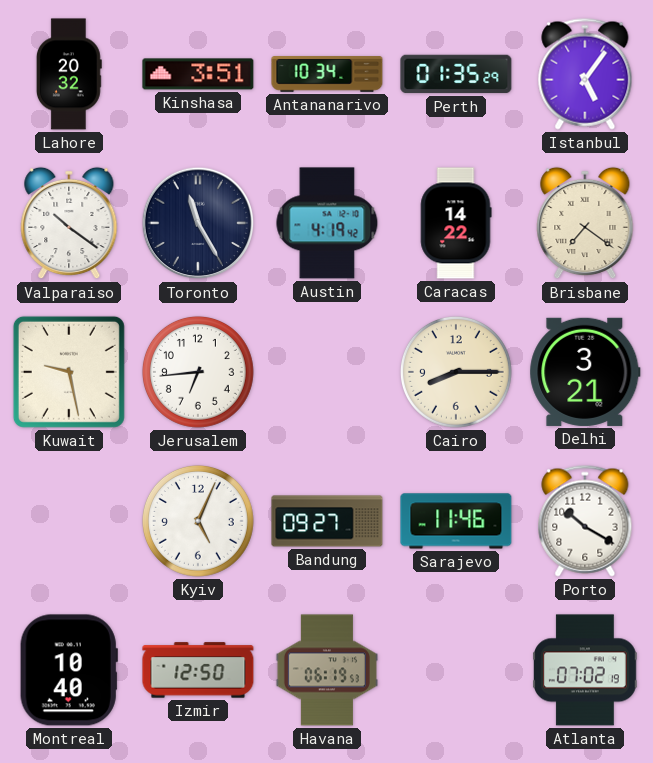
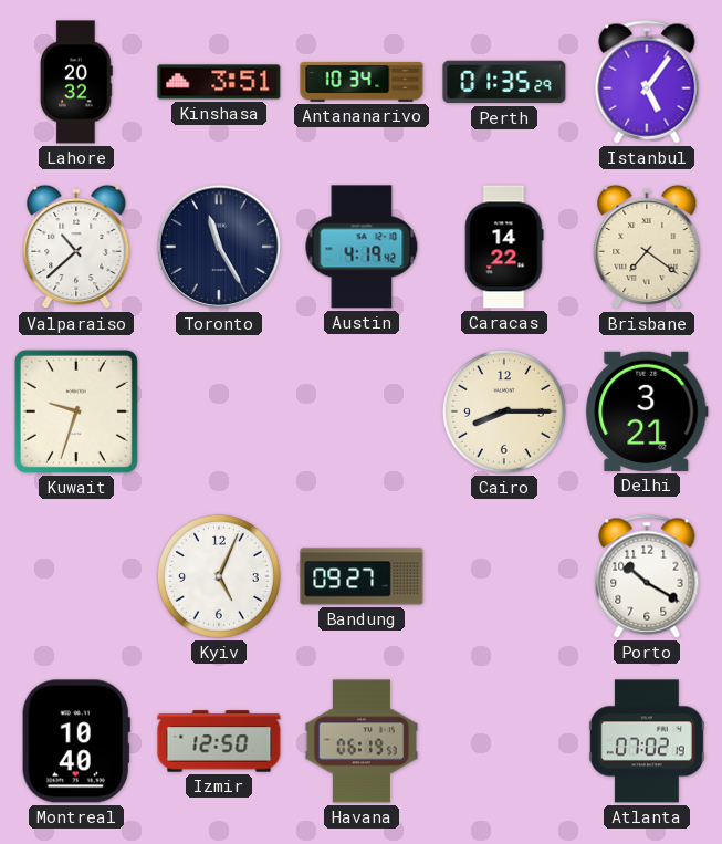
Valparaiso: 10:21 -> 10:38
Kuwait: 9:28 -> 9:33
Jerusalem: 6:44 -> none
Sarajevo: 11:46 -> none
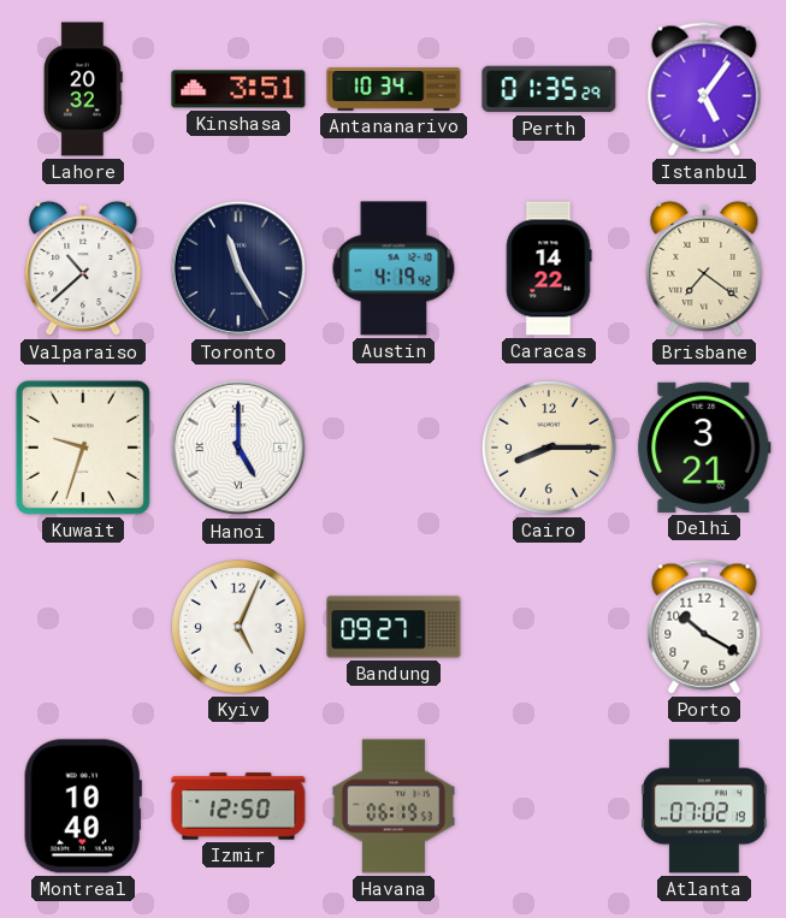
Hanoi: none -> 5:00
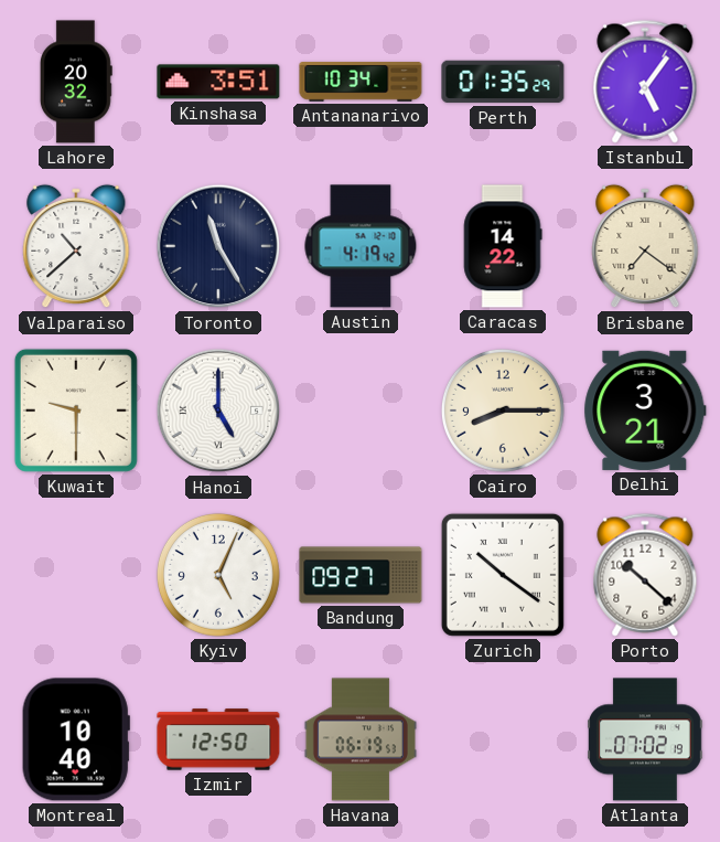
Kuwait: 9:33 -> 9:30
Zurich: none -> 10:21
Porto: 10:20 -> 10:22
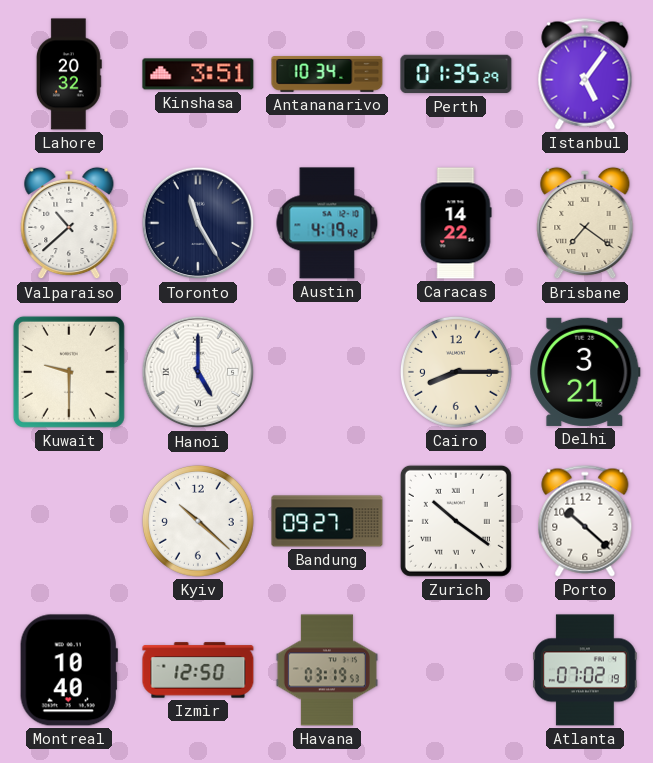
Kyiv: 5:04 -> 10:22
Havana: 06:19 -> 03:19
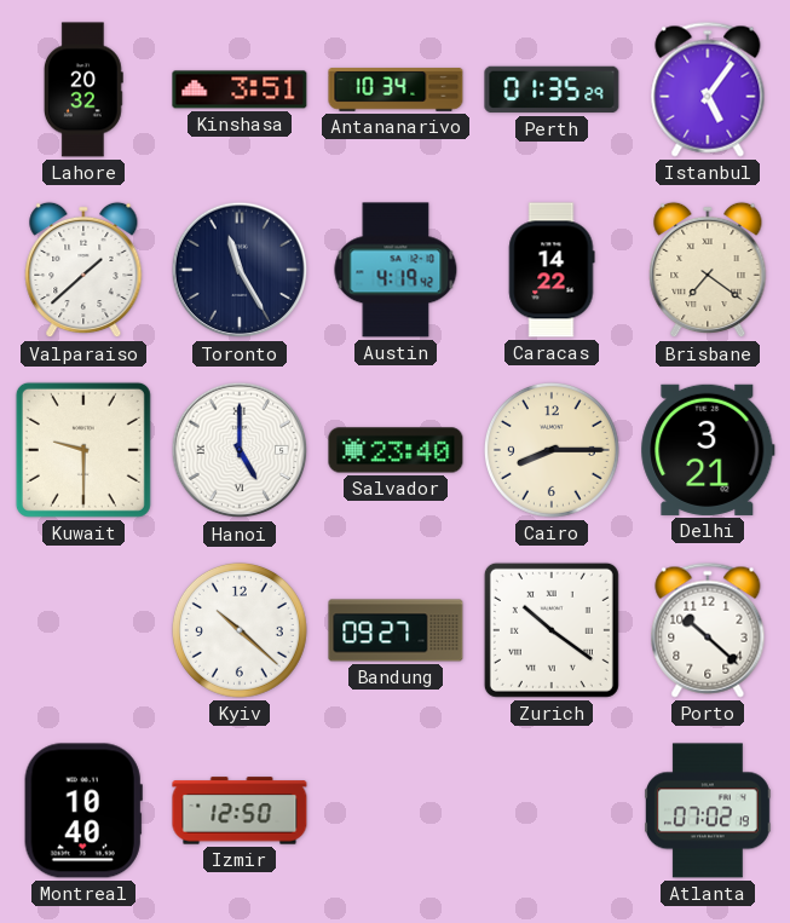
Valparaiso: 10:38 -> 1:38
Salvador: none -> 23:40
Havana: 03:19 -> none
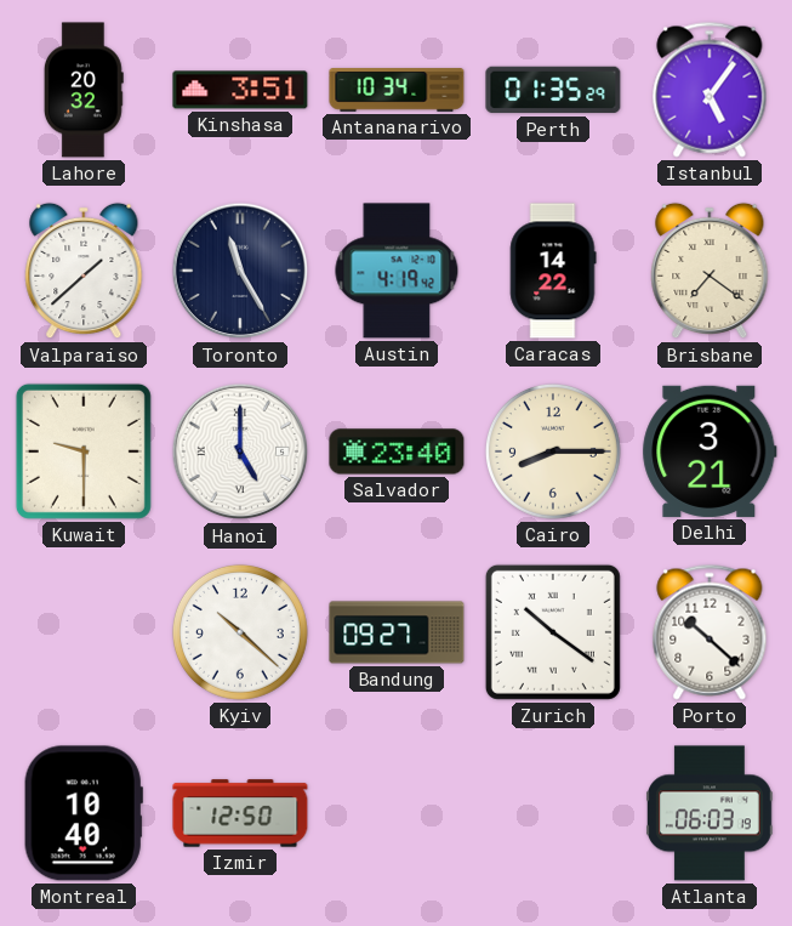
Atlanta: 07:02 -> 06:03
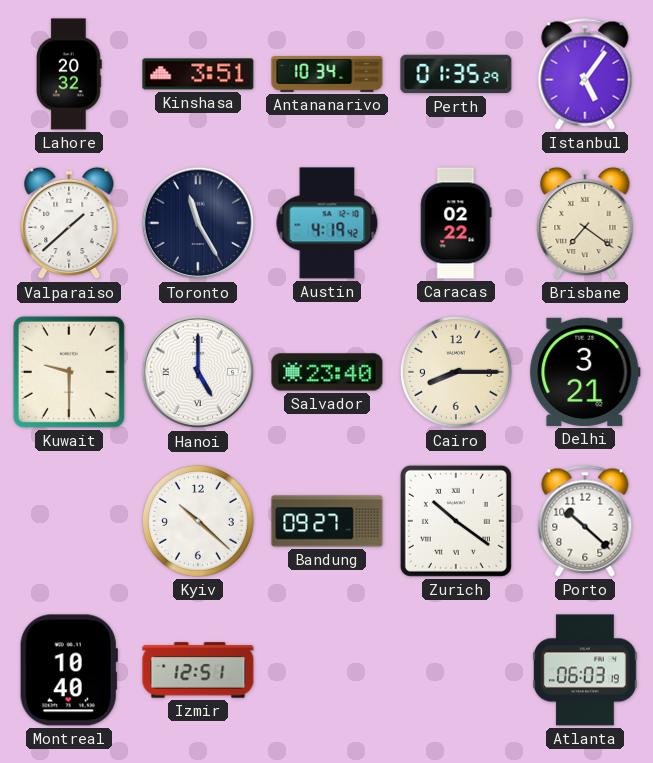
Caracas: 14:22 -> 02:22
Izmir: 12:50 -> 12:51
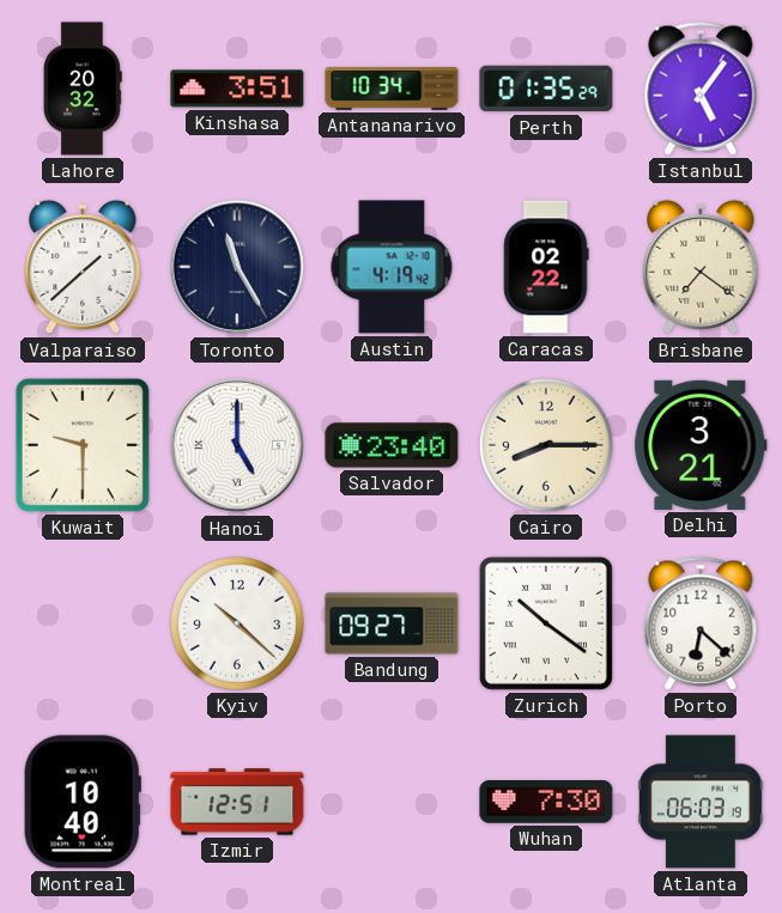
Porto: 10:22 -> 6:22
Wuhan: none -> 7:30
